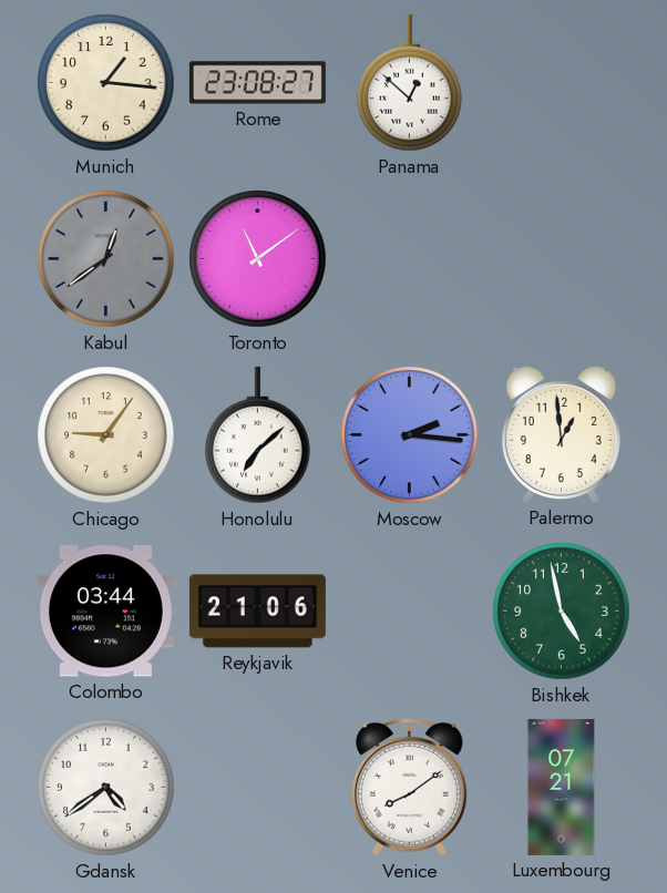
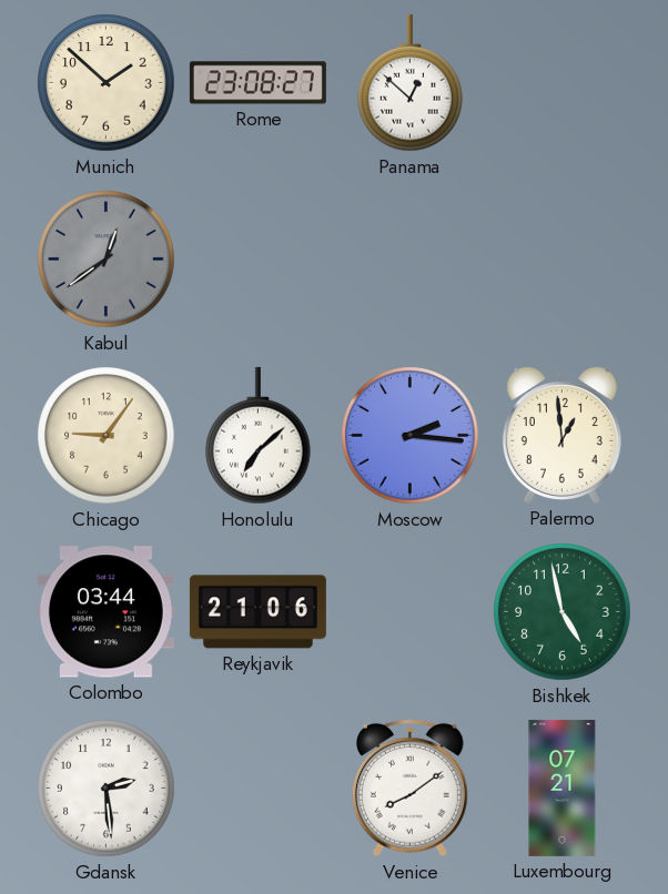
Munich: 1:16 -> 1:52
Toronto: 11:09 -> none
Gdansk: 4:39 -> 2:29
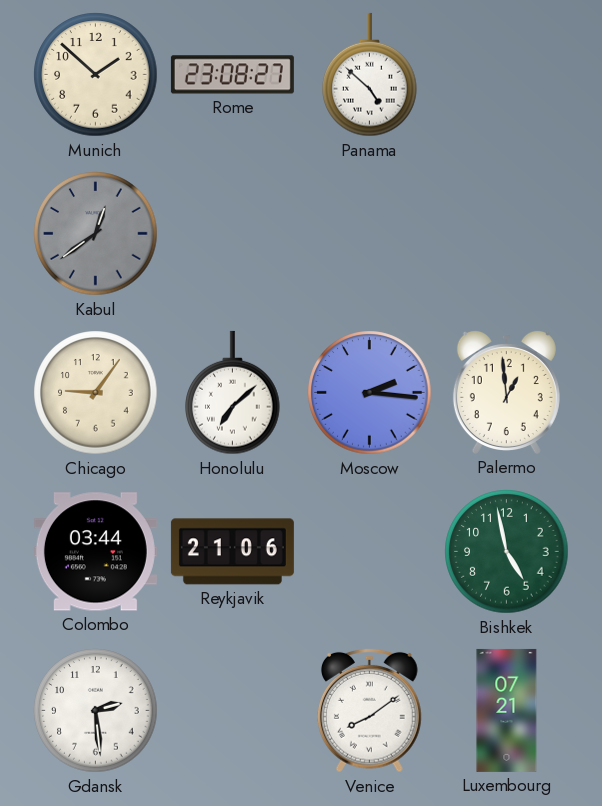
Panama: 12:52 -> 4:52
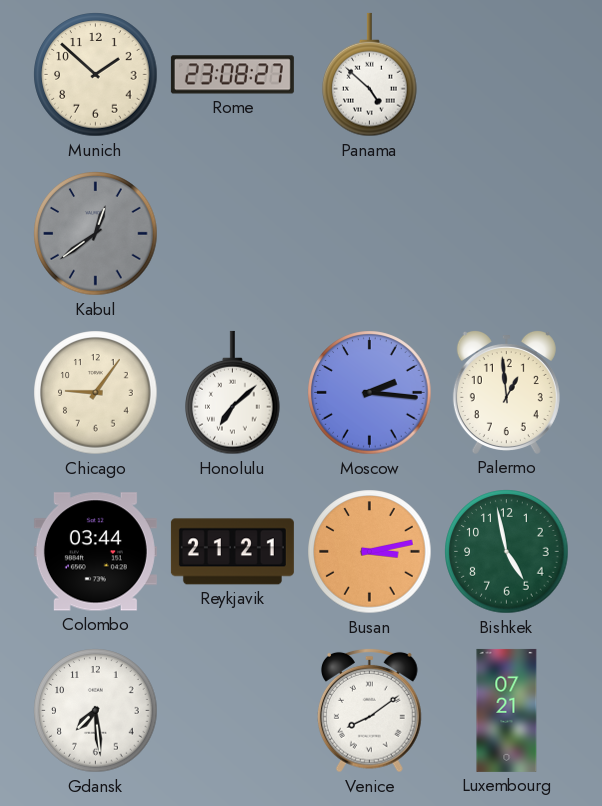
Reykjavik: 21:06 -> 21:21
Busan: none -> 3:13
Gdansk: 2:29 -> 7:29
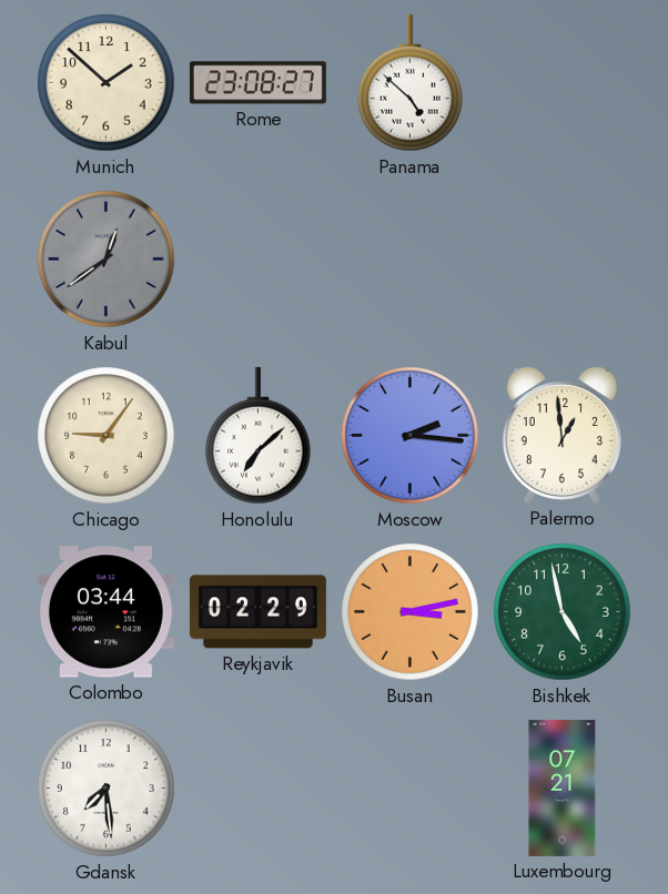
Reykjavik: 21:21 -> 02:29
Venice: 8:09 -> none
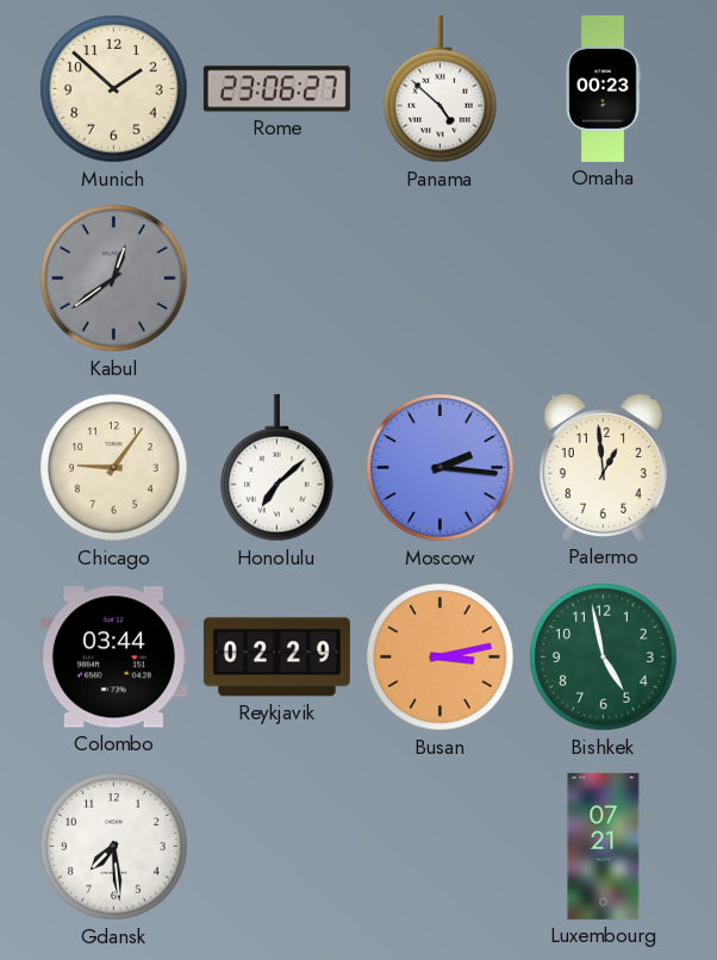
Rome: 23:08 -> 23:06
Omaha: none -> 00:23
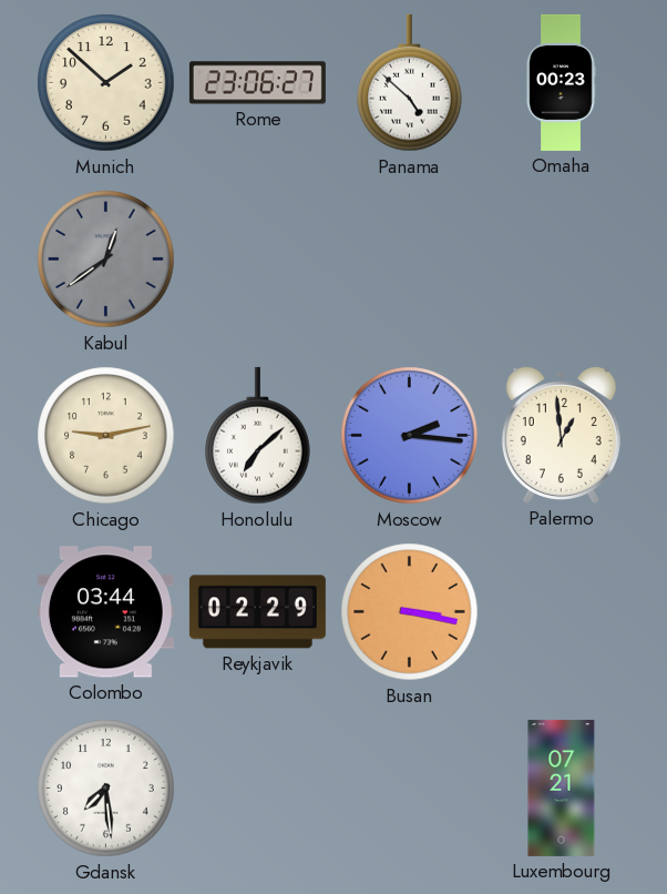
Chicago: 9:06 -> 9:13
Busan: 3:13 -> 3:17
Bishkek: 4:58 -> none
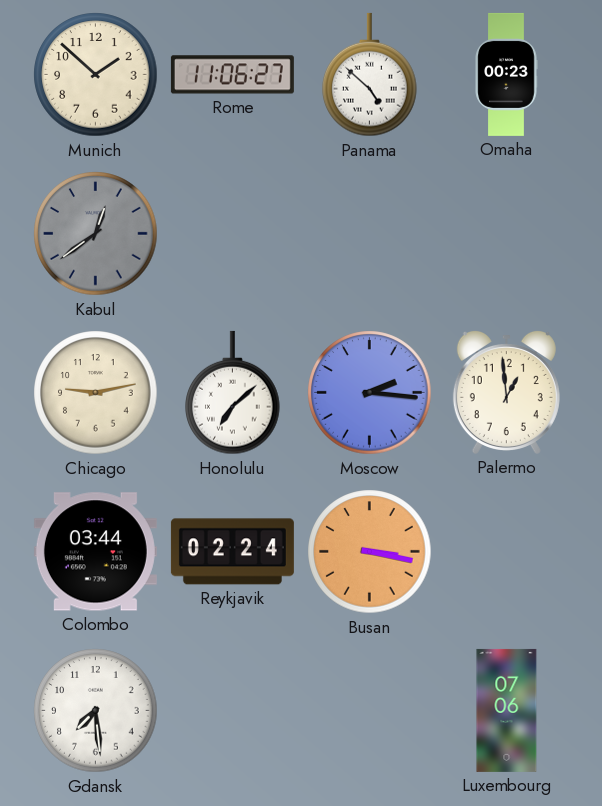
Rome: 23:06 -> 11:06
Reykjavik: 02:29 -> 02:24
Luxembourg: 07:21 -> 07:06
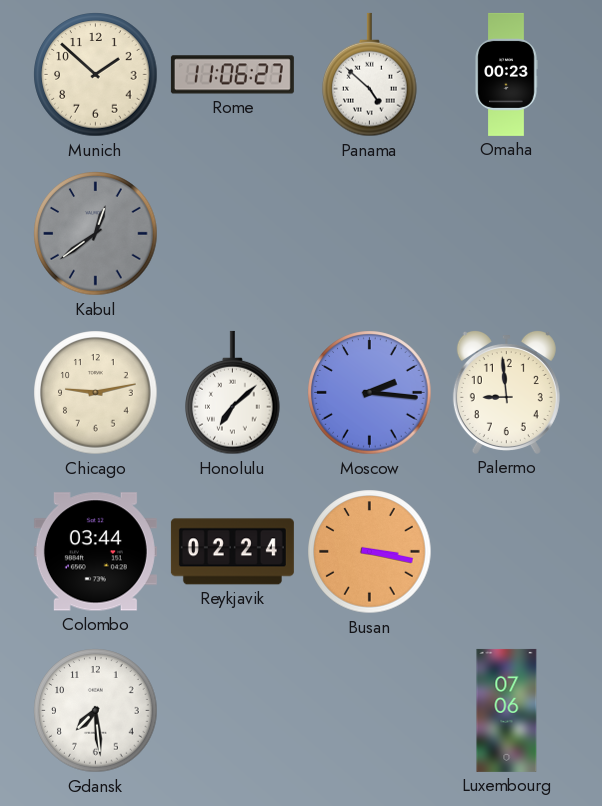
Palermo: 12:59 -> 8:59
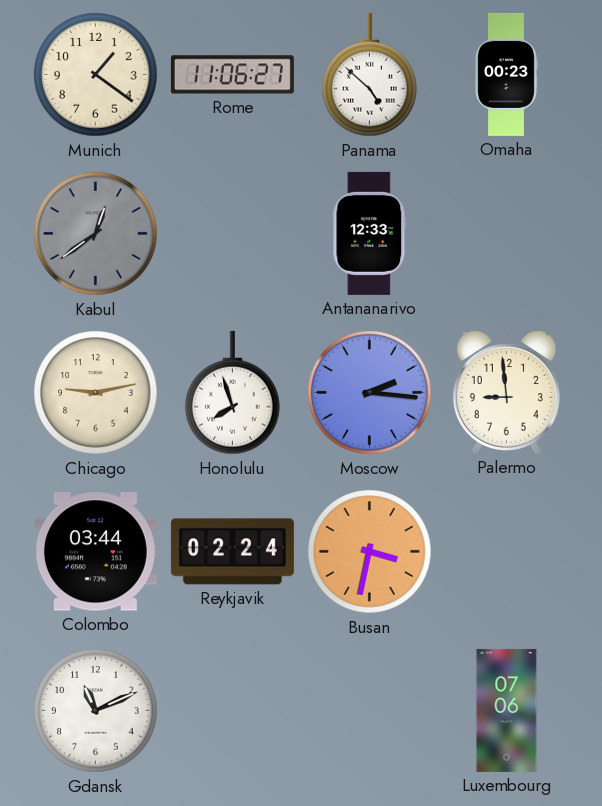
Munich: 1:52 -> 1:21
Antananarivo: none -> 12:33
Honolulu: 7:08 -> 7:57
Busan: 3:17 -> 3:32
Gdansk: 7:29 -> 11:11
